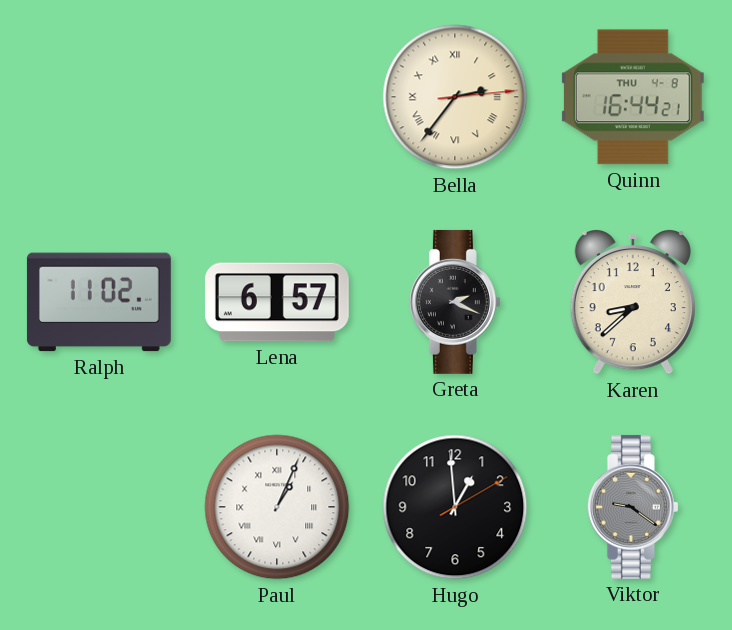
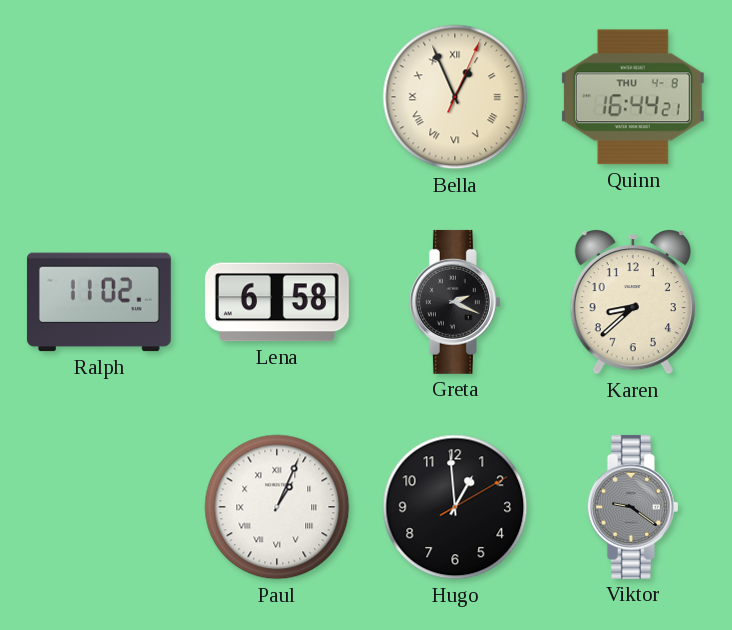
Bella: 2:36 -> 12:56
Lena: 6:57 -> 6:58
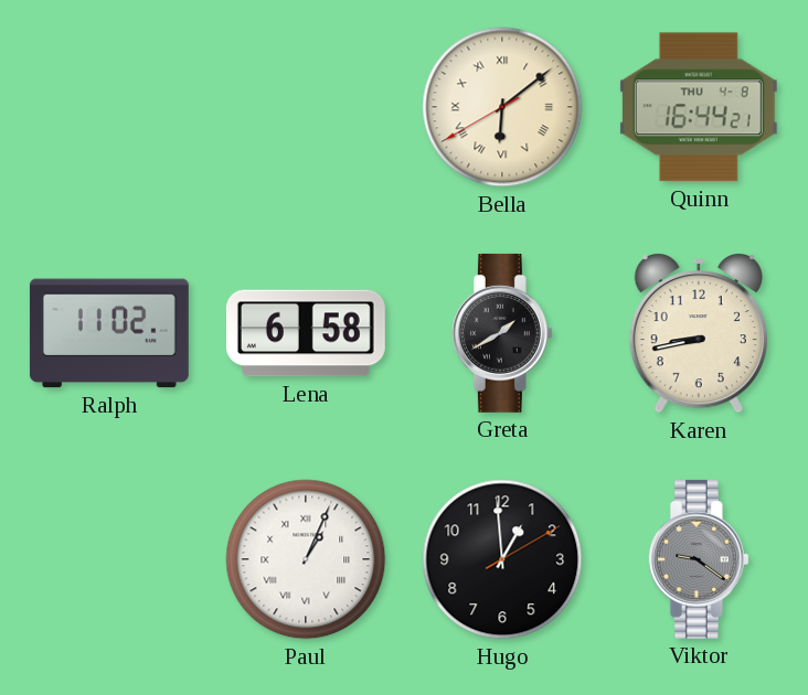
Bella: 12:56 -> 6:08
Greta: 2:19 -> 1:40
Karen: 8:38 -> 8:43
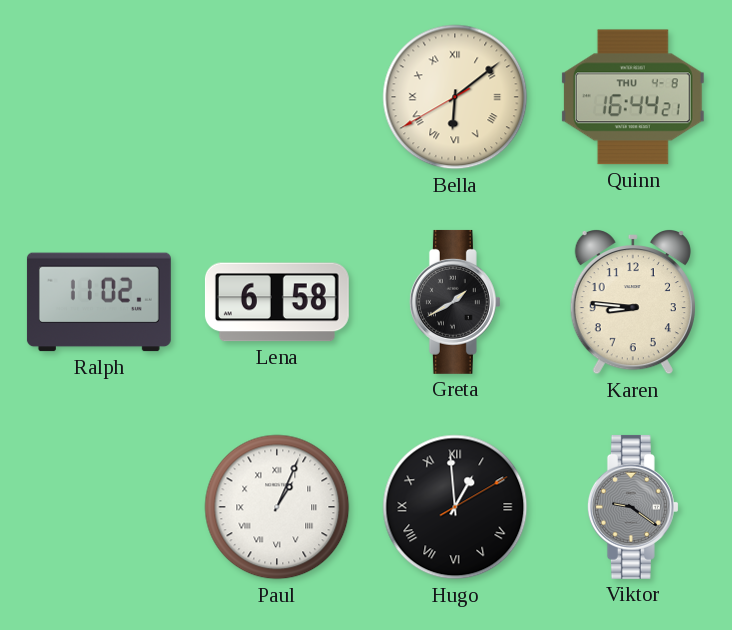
Karen: 8:43 -> 8:46
Hugo numerals: Arabic -> Roman
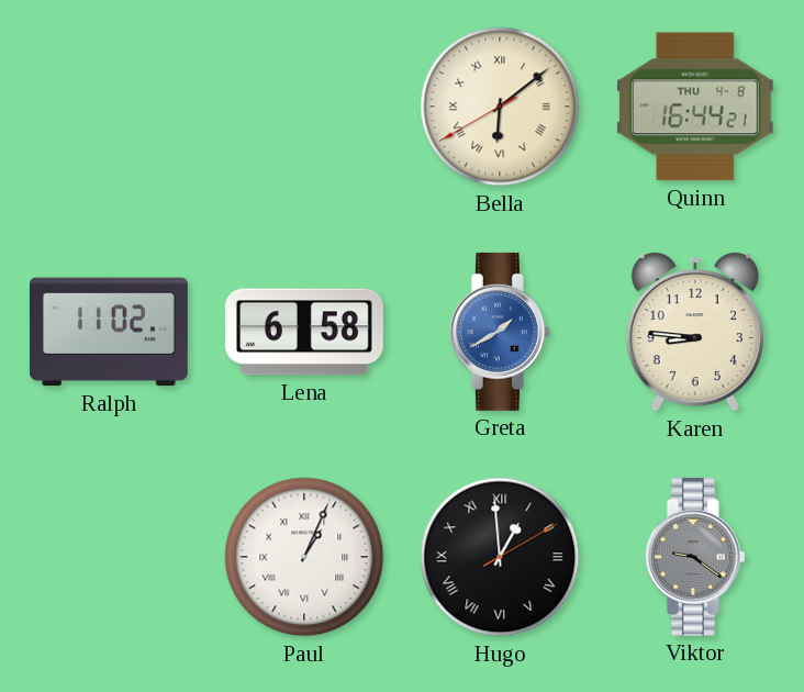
Greta dial: black -> blue
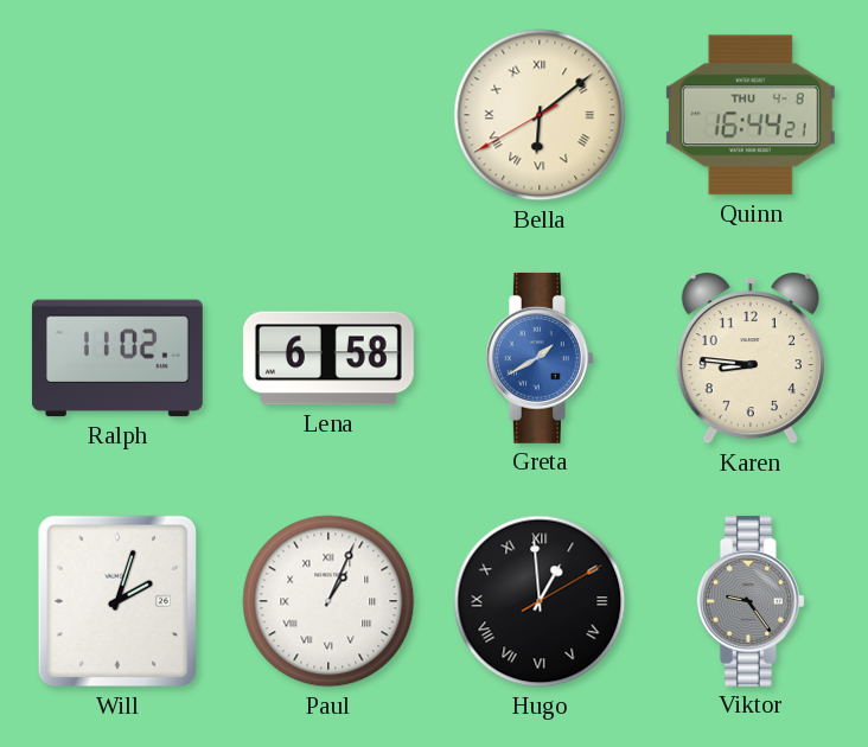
Will: none -> 2:03
Viktor: 9:21 -> 9:24
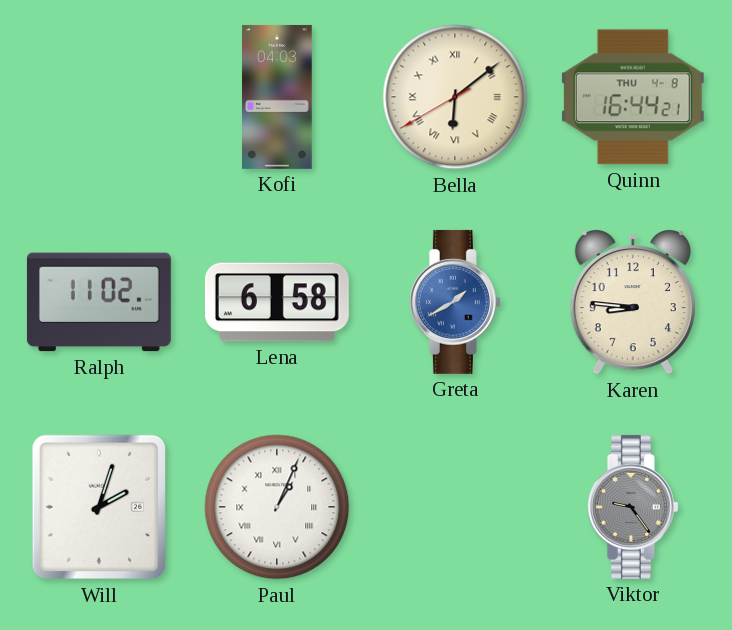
Kofi: none -> 04:03
Hugo: 12:59 -> none
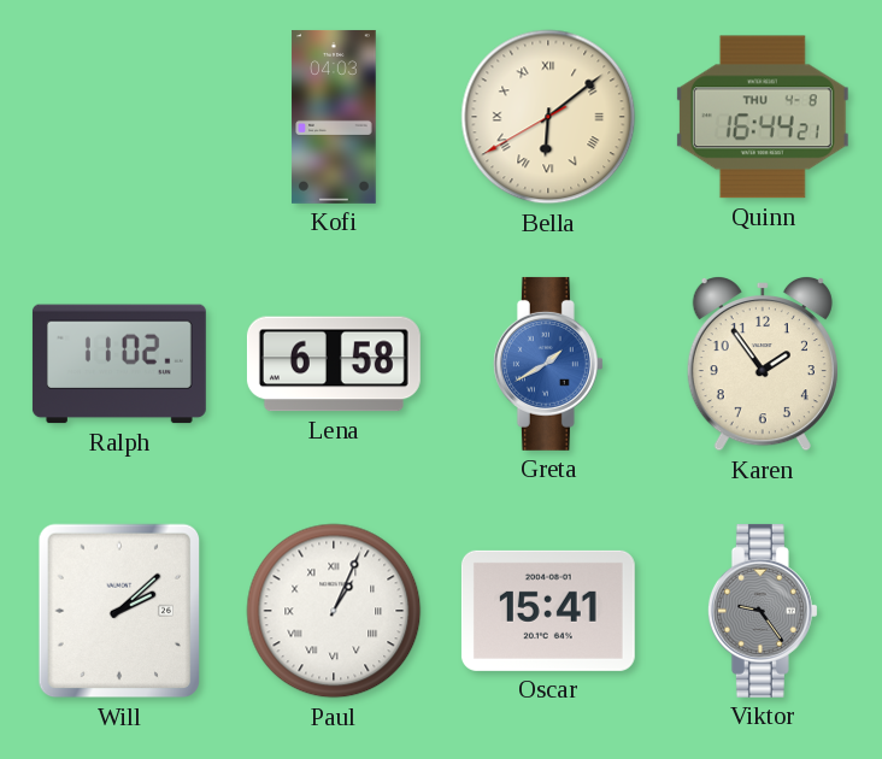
Karen: 8:46 -> 1:54
Will: 2:03 -> 2:08
Oscar: none -> 15:41
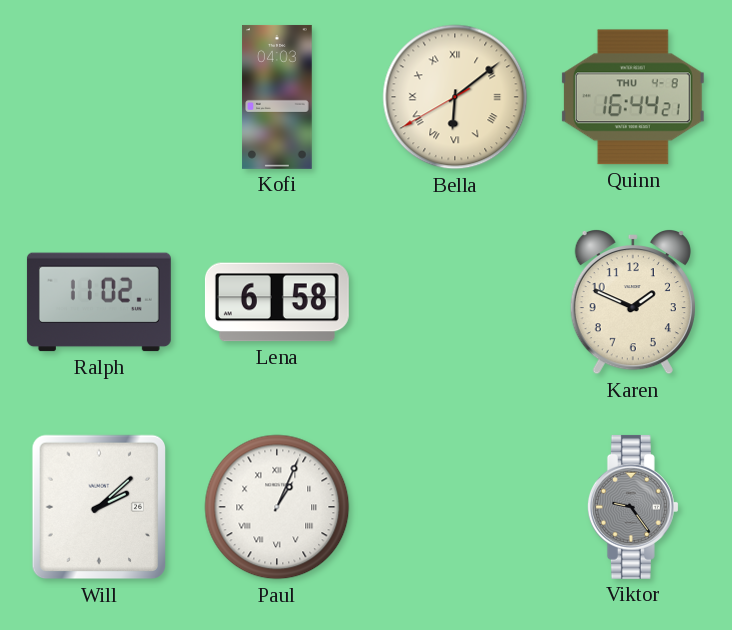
Greta: 1:40 -> none
Karen: 1:54 -> 1:49
Oscar: 15:41 -> none
